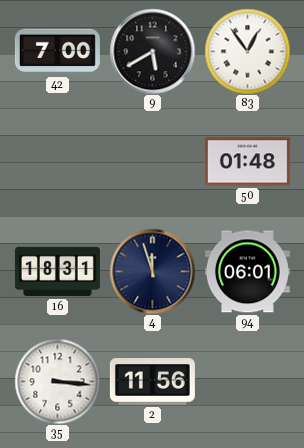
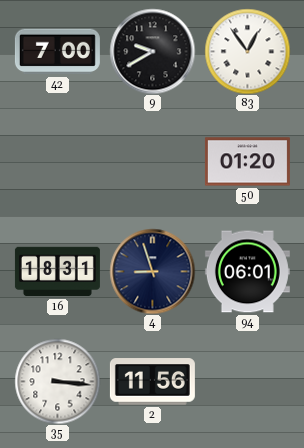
9: 5:40 -> 9:40
50: 01:48 -> 01:20
4: 11:57 -> 8:57
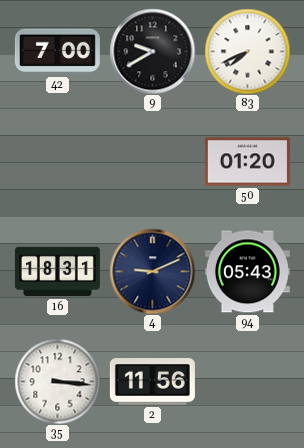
83: 12:54 -> 7:41
4: 8:57 -> 9:11
94: 06:01 -> 05:43
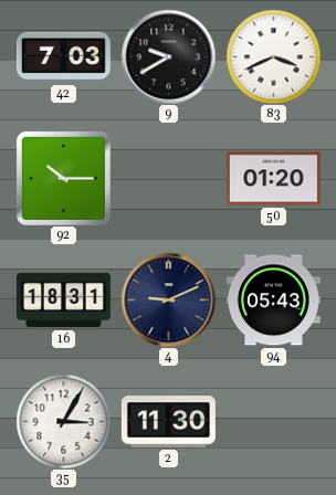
42: 7:00 -> 7:03
83: 7:41 -> 3:41
92: none -> 10:15
35: 3:16 -> 3:05
2: 11:56 -> 11:30
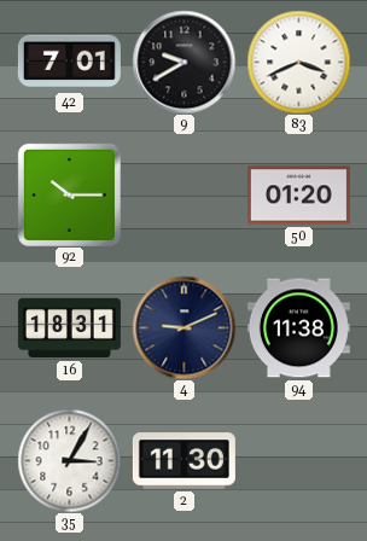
42: 7:03 -> 7:01
94: 05:43 -> 11:38
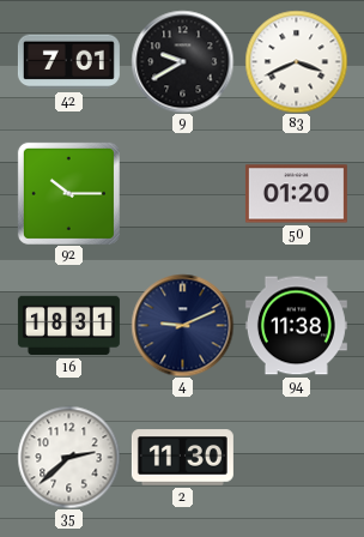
35: 3:05 -> 2:38
